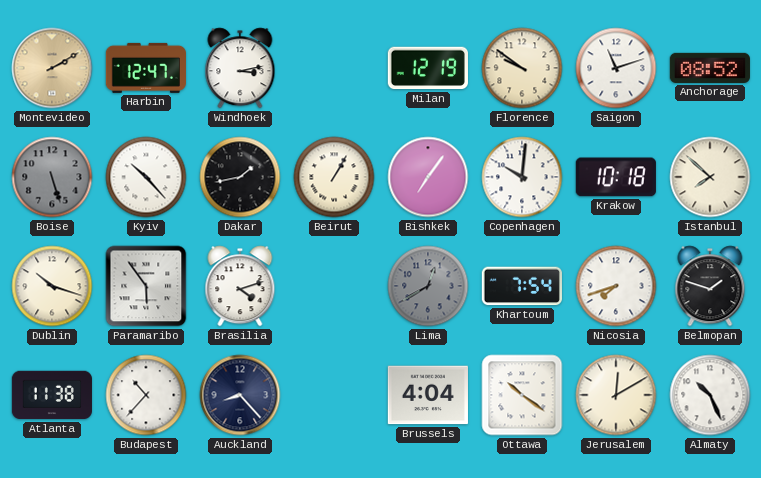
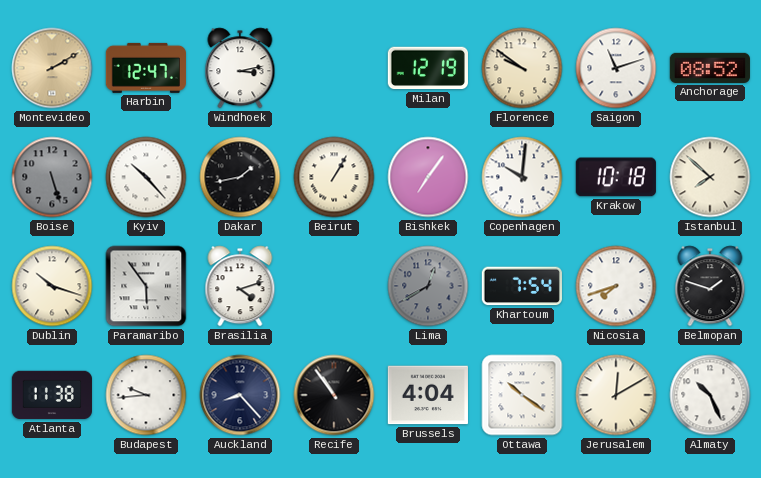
Budapest: 10:37 -> 9:44
Recife: none -> 10:54
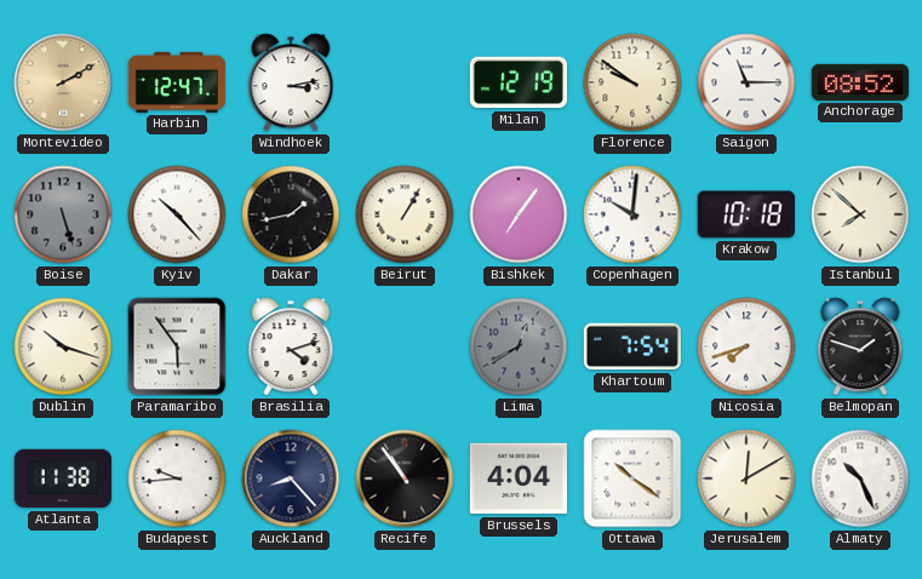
Saigon: 11:12 -> 11:15
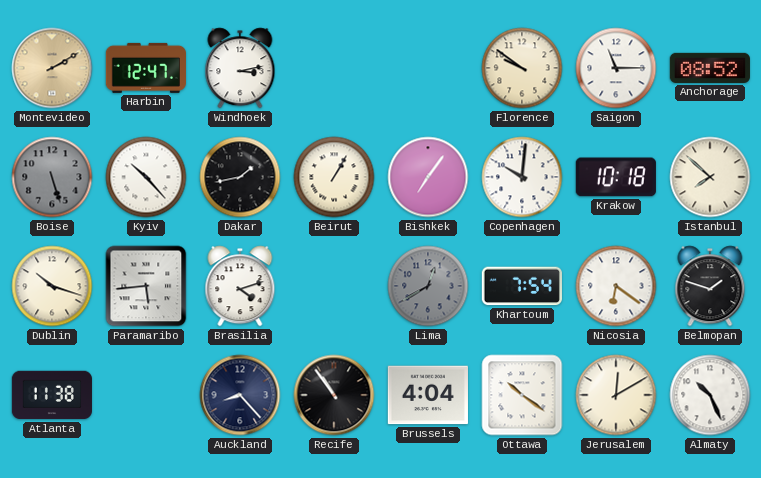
Milan: 12:19 -> none
Paramaribo: 5:54 -> 5:44
Nicosia: 7:42 -> 6:21
Budapest: 9:44 -> none
